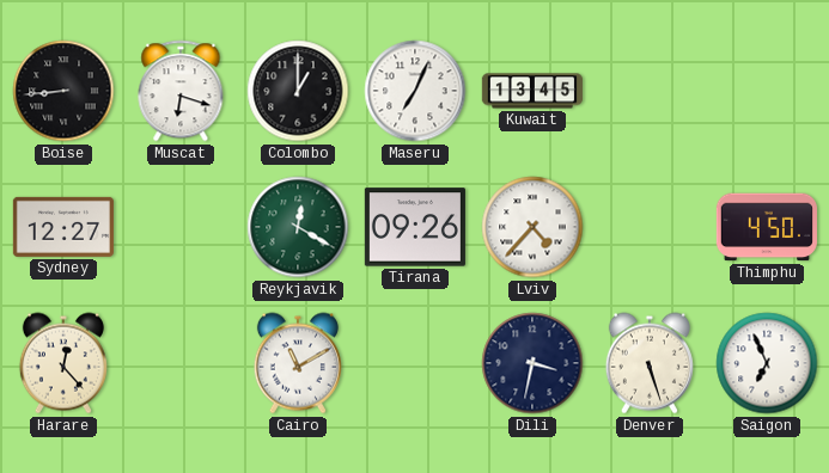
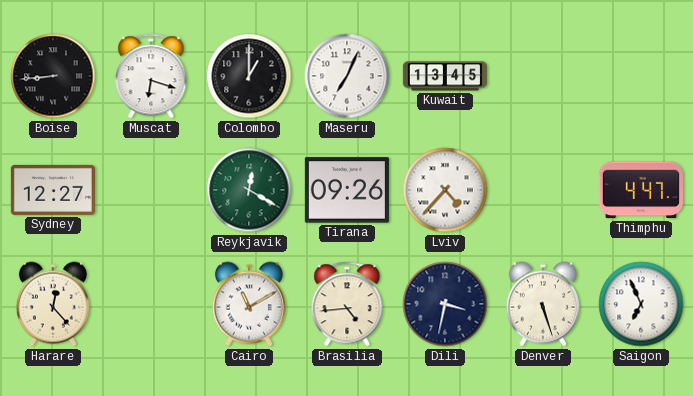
Thimphu: 4:50 -> 4:47
Brasilia: none -> 4:44
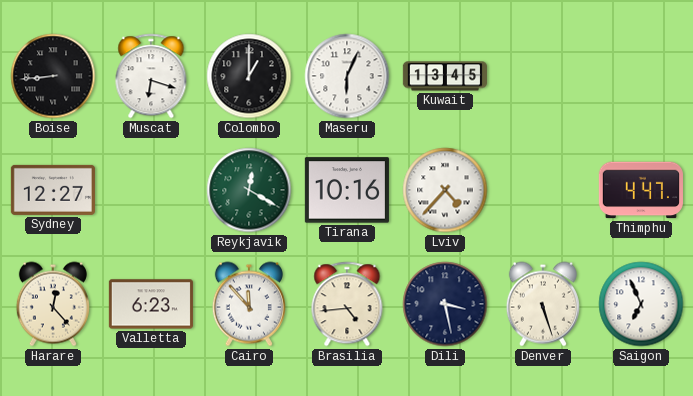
Maseru: 7:04 -> 6:04
Tirana: 09:26 -> 10:16
Valletta: none -> 6:23
Cairo: 11:10 -> 11:53
Dili: 3:32 -> 3:28
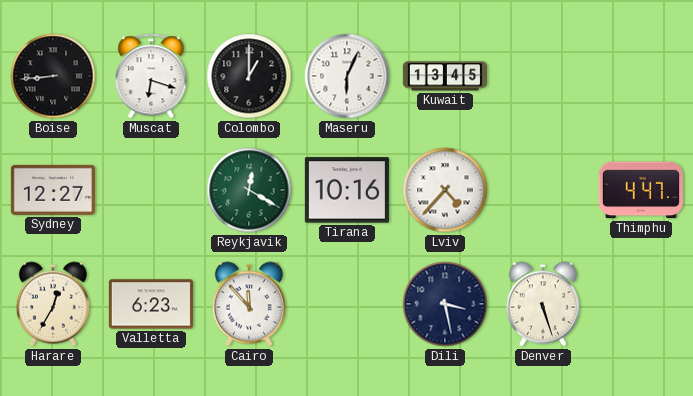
Harare: 12:23 -> 12:35
Brasilia: 4:44 -> none
Saigon: 6:56 -> none
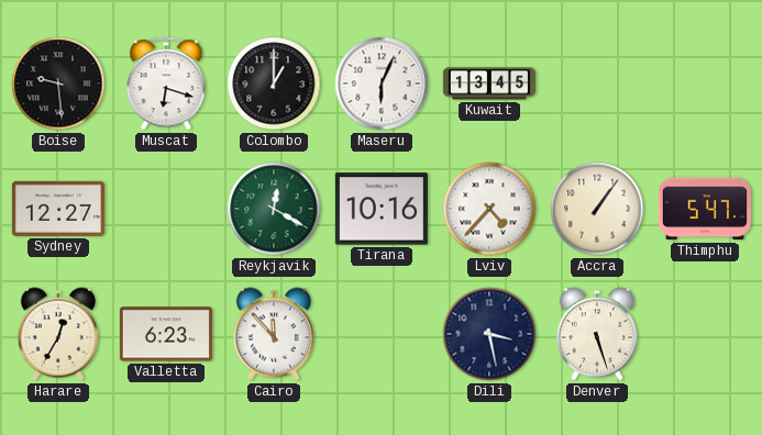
Boise: 8:44 -> 9:29
Accra: none -> 1:06
Thimphu: 4:47 -> 5:47
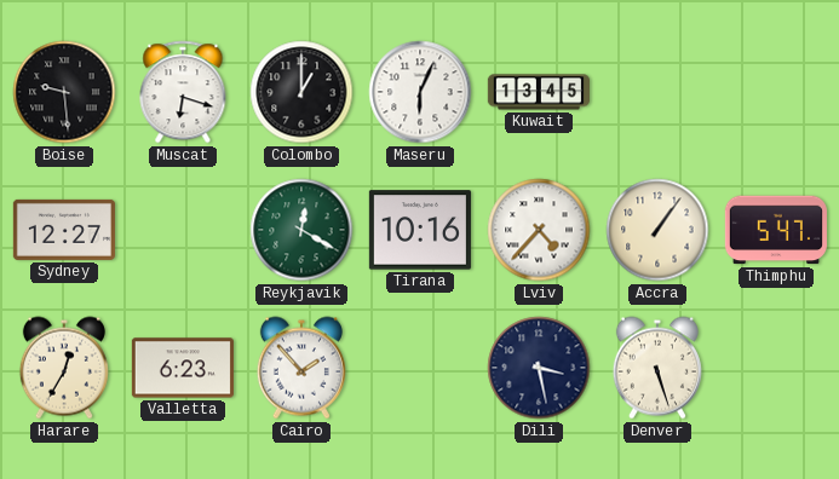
Cairo: 11:53 -> 1:53
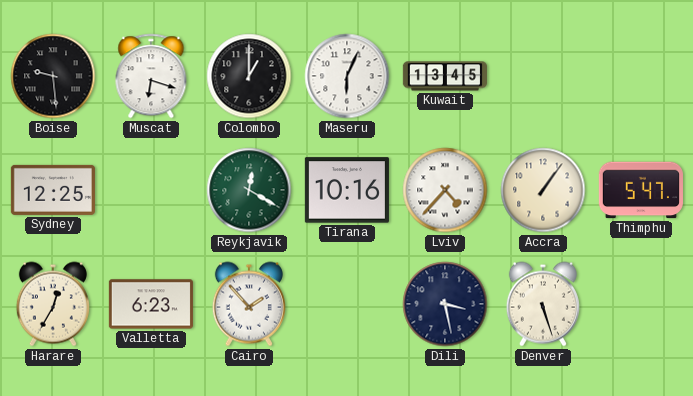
Sydney: 12:27 -> 12:25
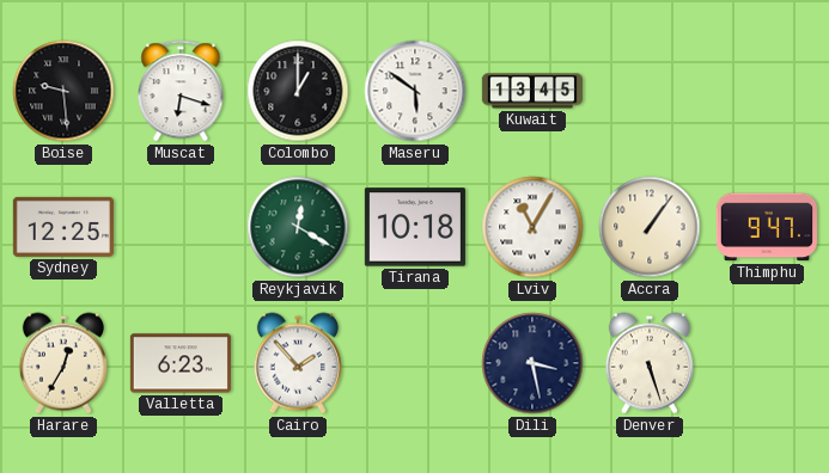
Maseru: 6:04 -> 5:51
Tirana: 10:16 -> 10:18
Lviv: 4:37 -> 11:05
Thimphu: 5:47 -> 9:47
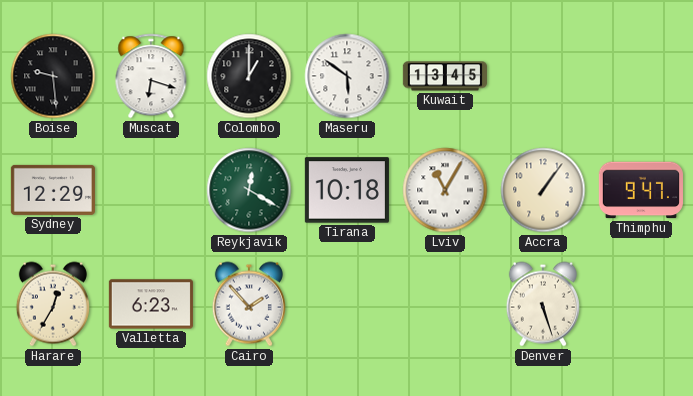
Sydney: 12:25 -> 12:29
Dili: 3:28 -> none
